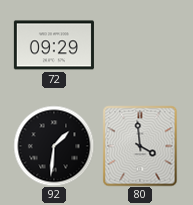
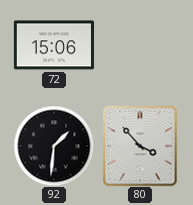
72: 09:29 -> 15:06
80: 3:59 -> 3:53
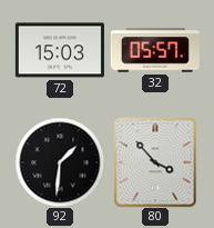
72: 15:06 -> 15:03
32: none -> 05:57
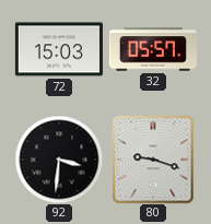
92: 1:31 -> 3:31
80: 3:53 -> 9:18
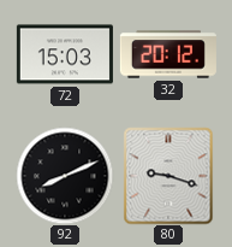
32: 05:57 -> 20:12
92: 3:31 -> 8:11
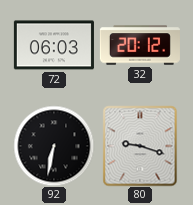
72: 15:03 -> 06:03
92: 8:11 -> 6:32
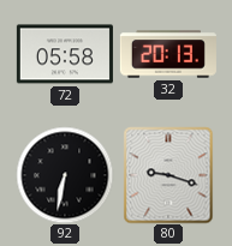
72: 06:03 -> 05:58
32: 20:12 -> 20:13
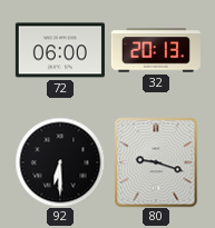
72: 05:58 -> 06:00
92: 6:32 -> 6:30
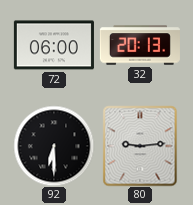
80: 9:18 -> 9:14
